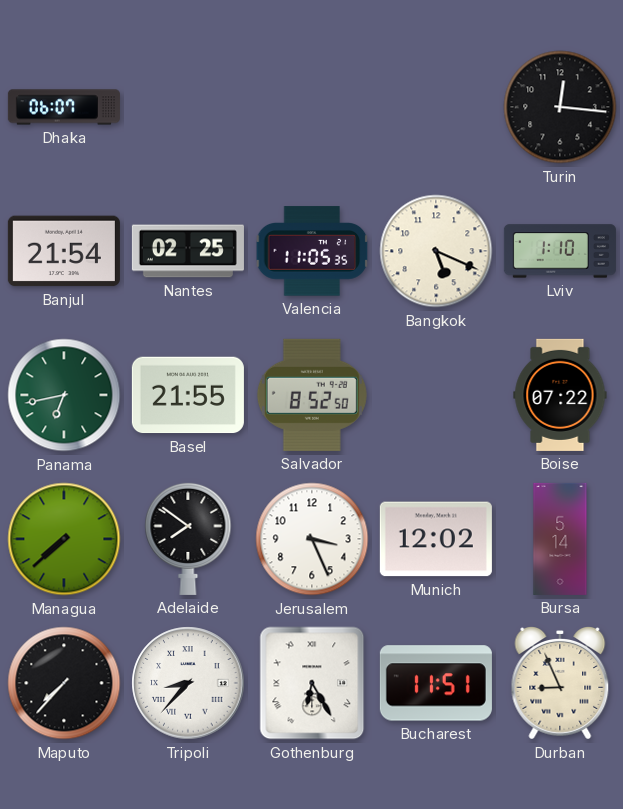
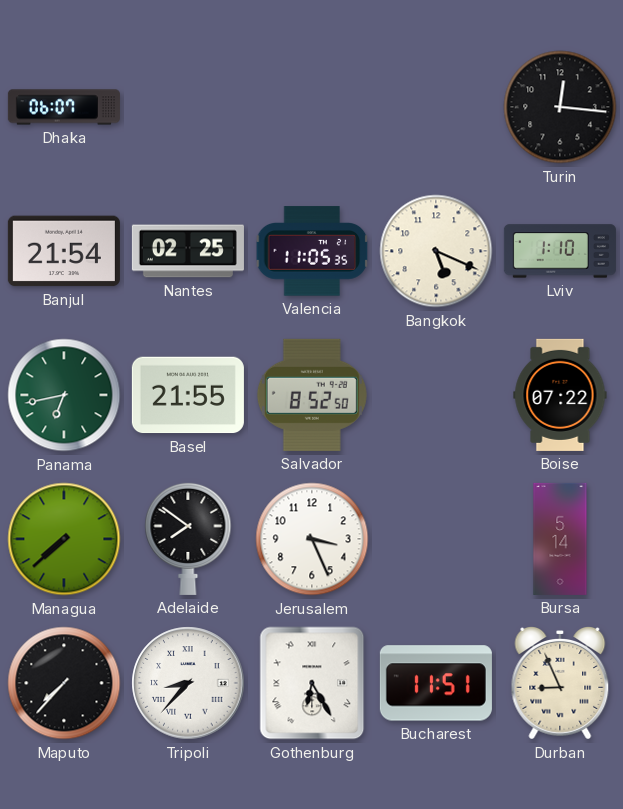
Munich: 12:02 -> none
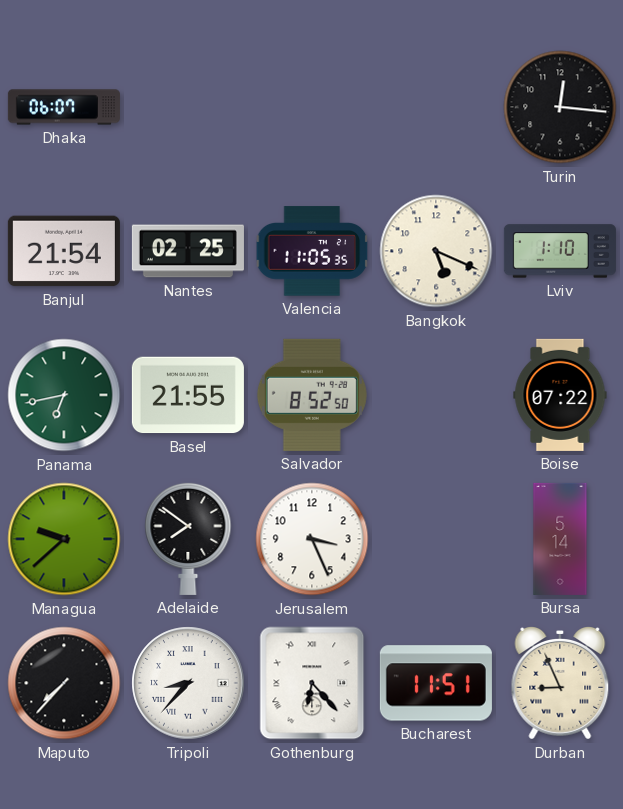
Managua: 7:38 -> 9:38
Gothenburg: 6:25 -> 6:23
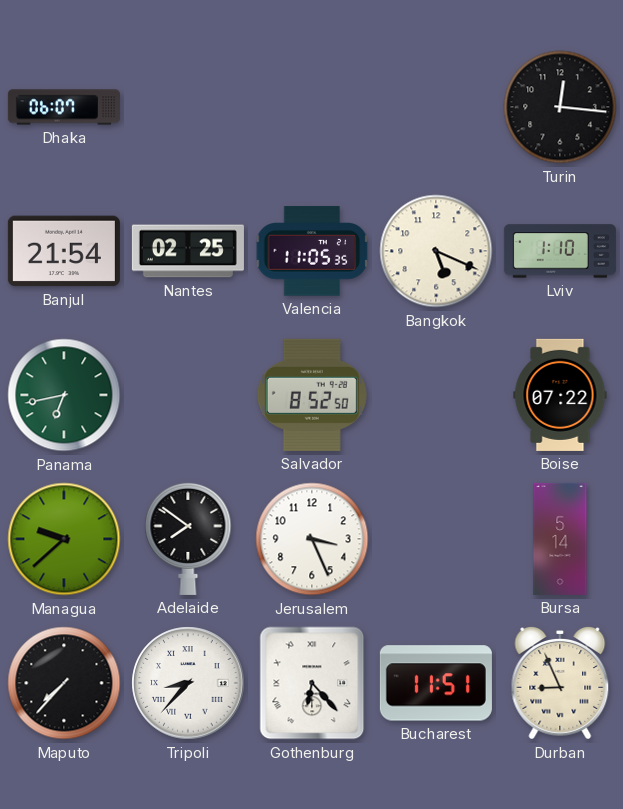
Basel: 21:55 -> none
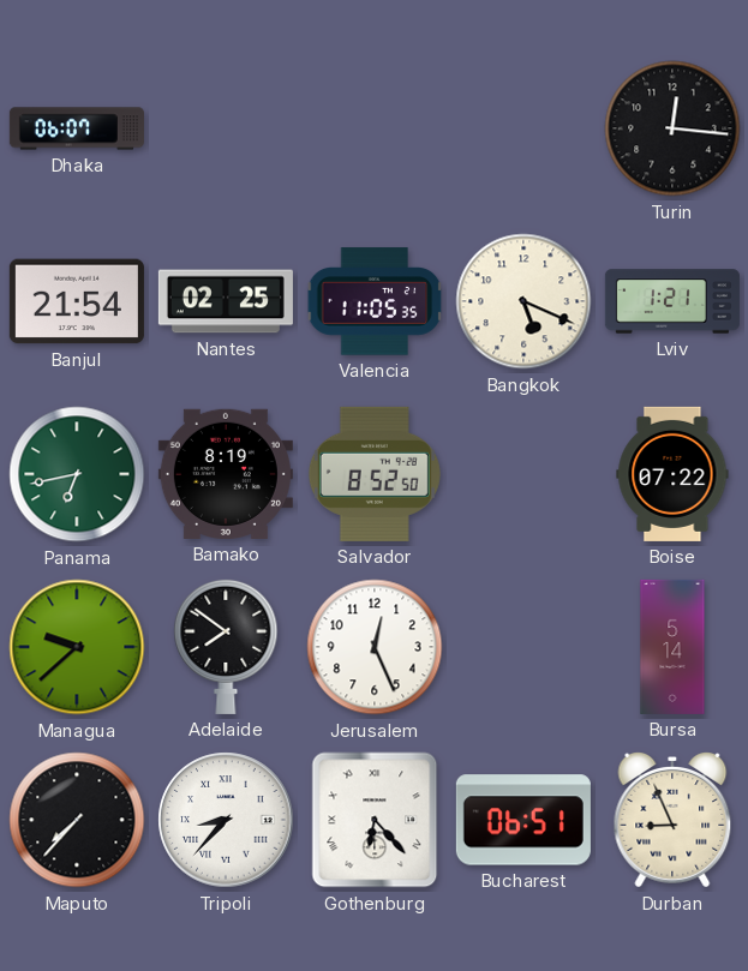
Lviv: 1:10 -> 1:21
Bamako: none -> 8:19
Jerusalem: 3:26 -> 12:26
Bucharest: 11:51 -> 06:51
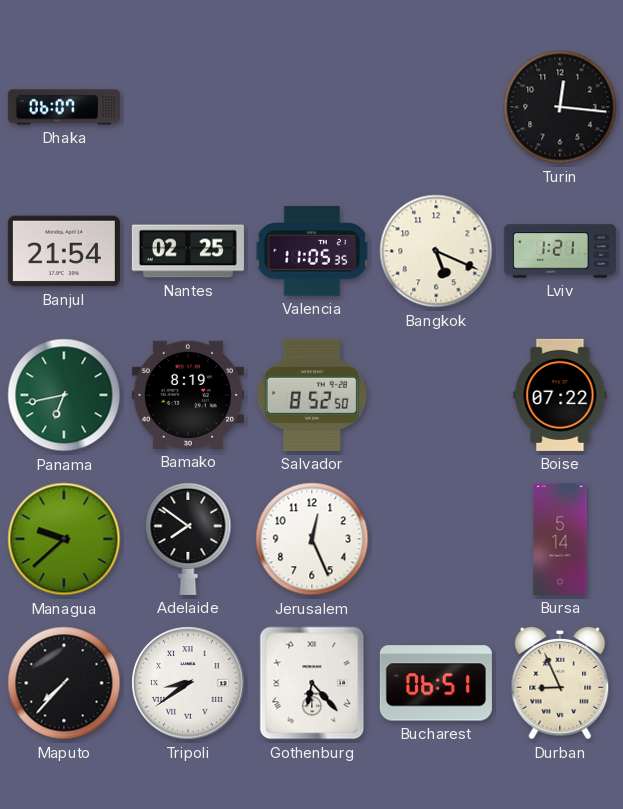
Tripoli: 8:37 -> 8:39
